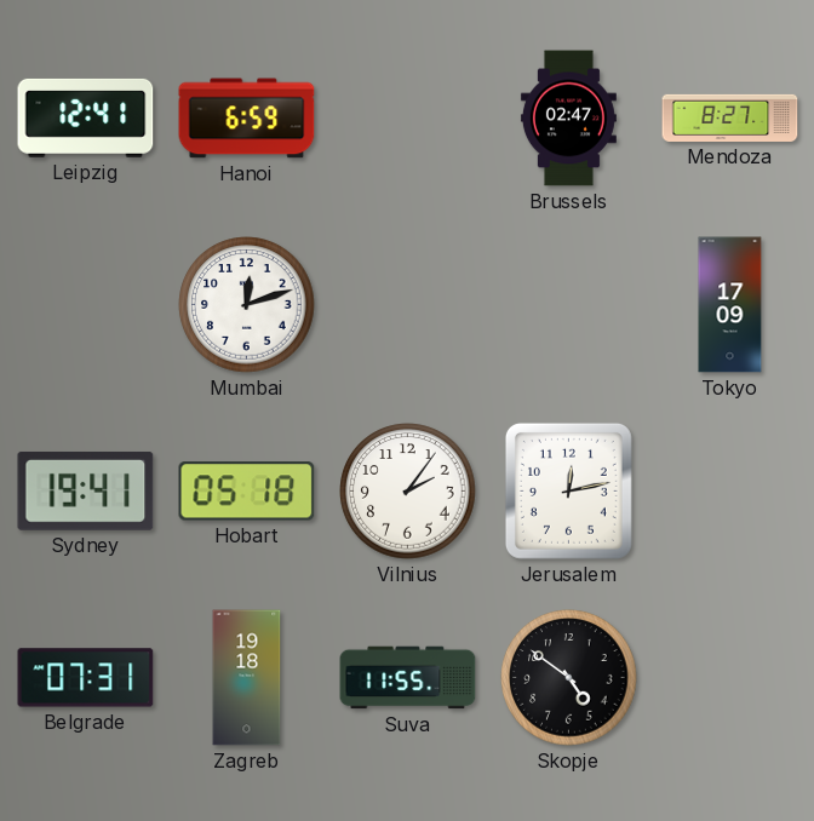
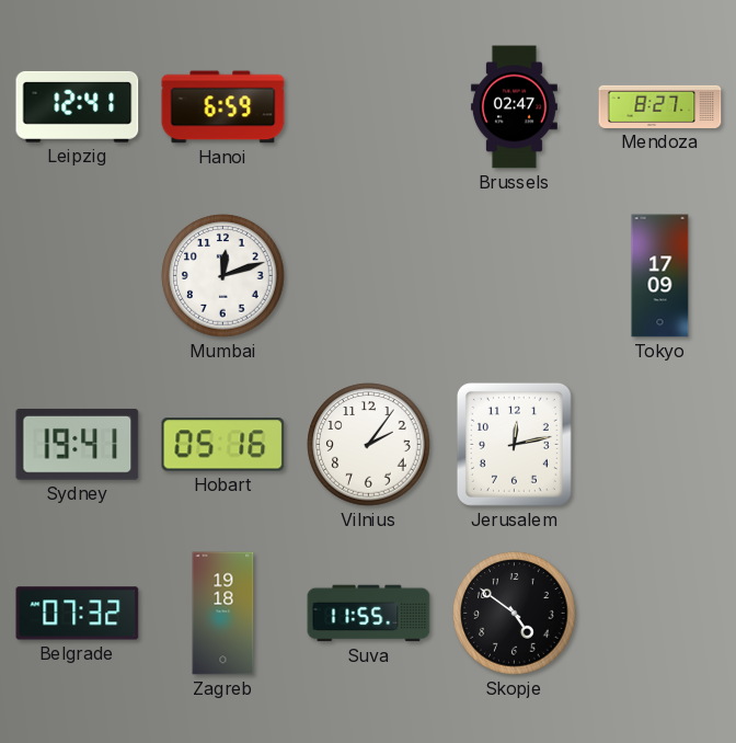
Hobart: 05:18 -> 05:16
Belgrade: 07:31 -> 07:32
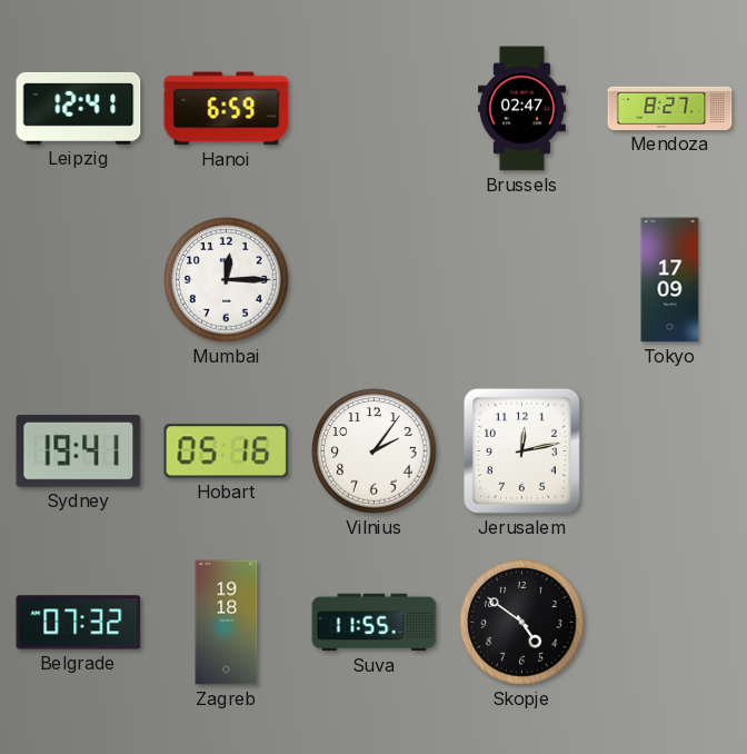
Mumbai: 12:12 -> 12:15
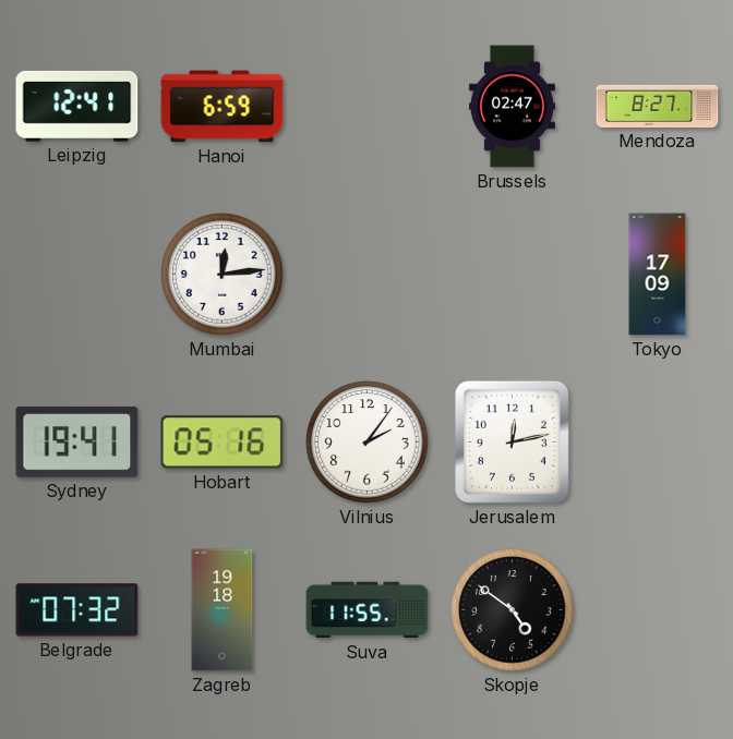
Mumbai: 12:15 -> 12:14
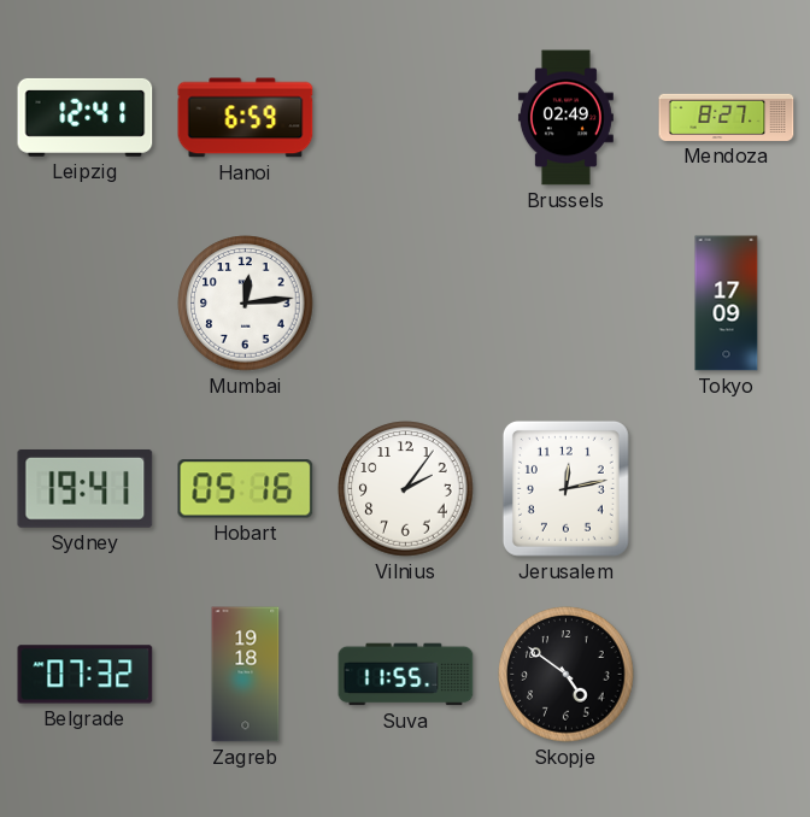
Brussels: 02:47 -> 02:49
